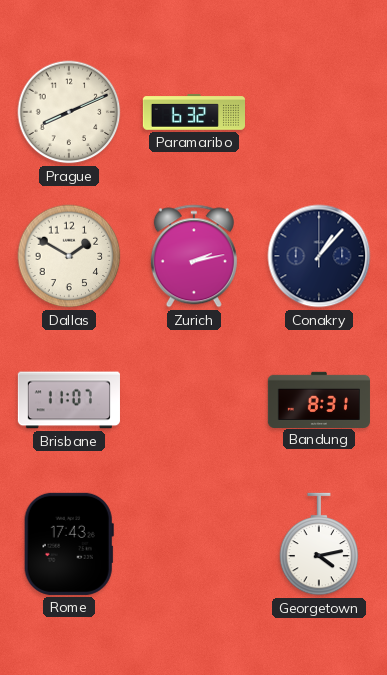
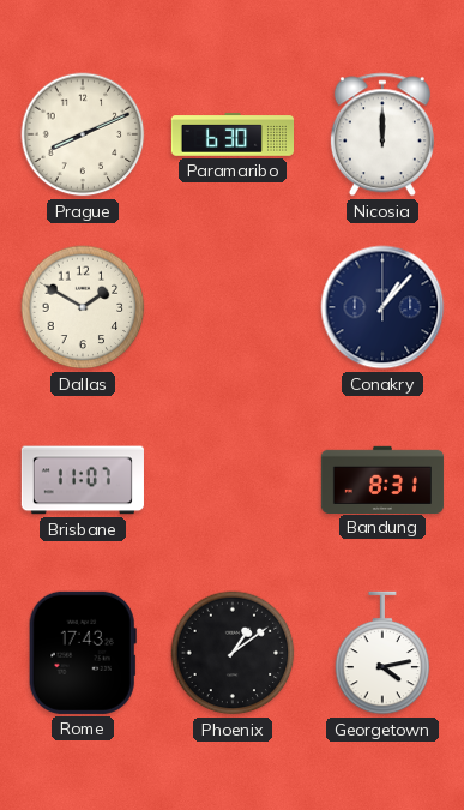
Paramaribo: 6:32 -> 6:30
Nicosia: none -> 12:00
Zurich: 2:13 -> none
Phoenix: none -> 1:09
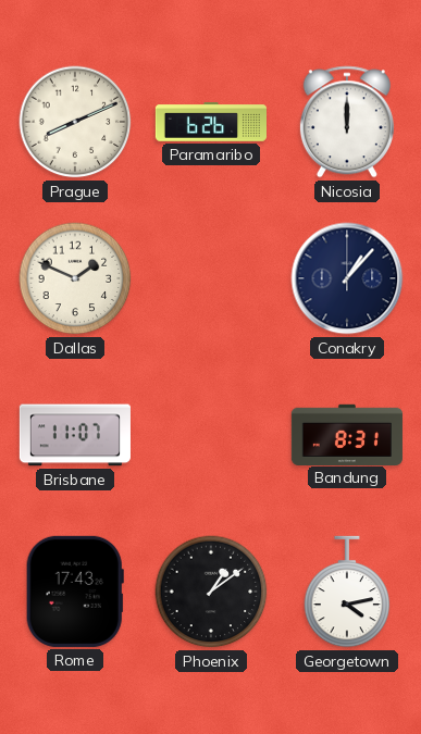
Paramaribo: 6:30 -> 6:26
Dallas: 1:50 -> 1:49
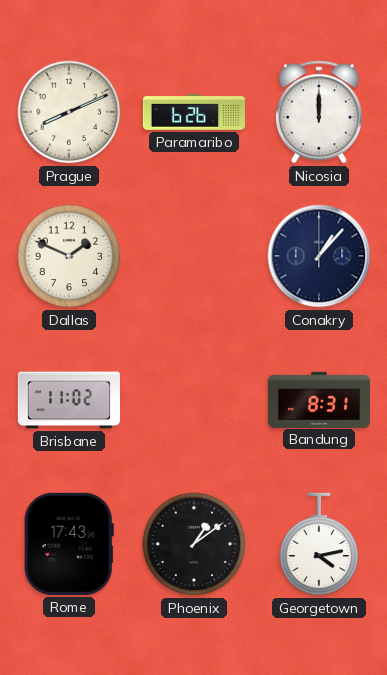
Brisbane: 11:07 -> 11:02
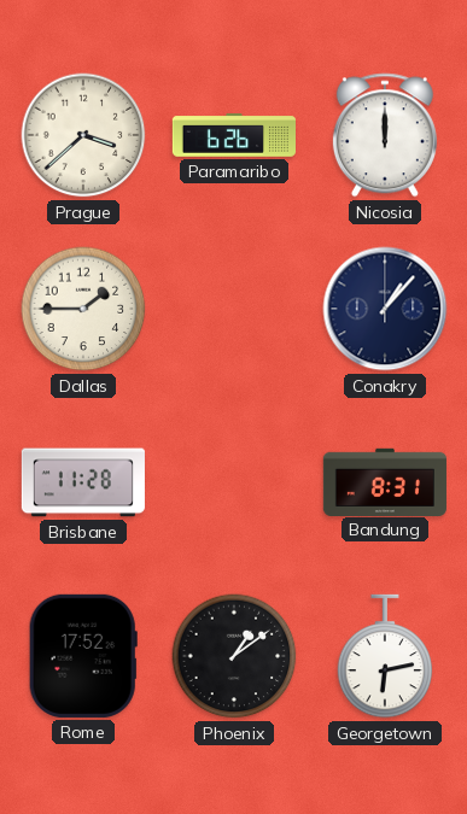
Prague: 8:11 -> 3:38
Dallas: 1:49 -> 1:45
Brisbane: 11:02 -> 11:28
Rome: 17:43 -> 17:52
Georgetown: 4:13 -> 6:13
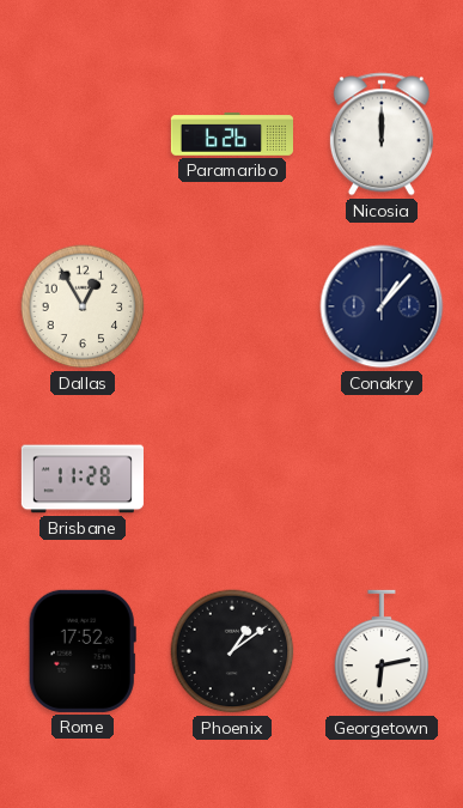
Prague: 3:38 -> none
Dallas: 1:45 -> 12:55
Bandung: 8:31 -> none
